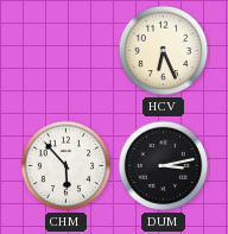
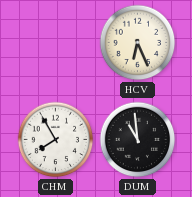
CHM: 5:53 -> 7:55
DUM: 3:13 -> 10:59
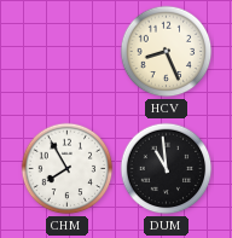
HCV: 6:26 -> 8:26
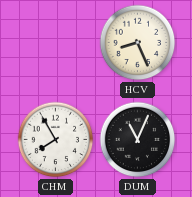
DUM: 10:59 -> 11:04
